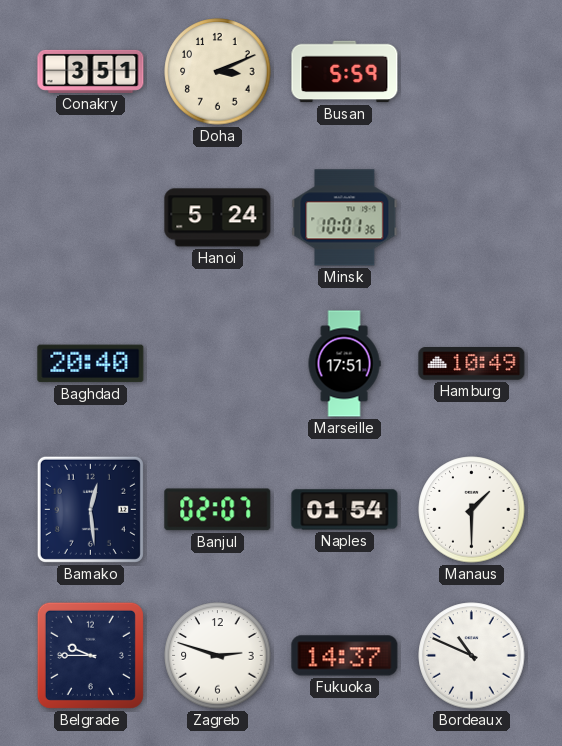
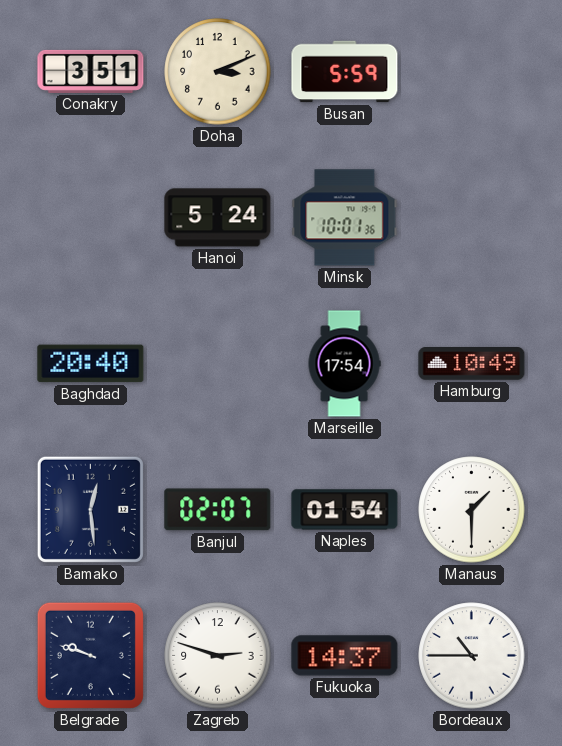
Marseille: 17:51 -> 17:54
Belgrade: 9:45 -> 9:48
Bordeaux: 10:49 -> 10:45
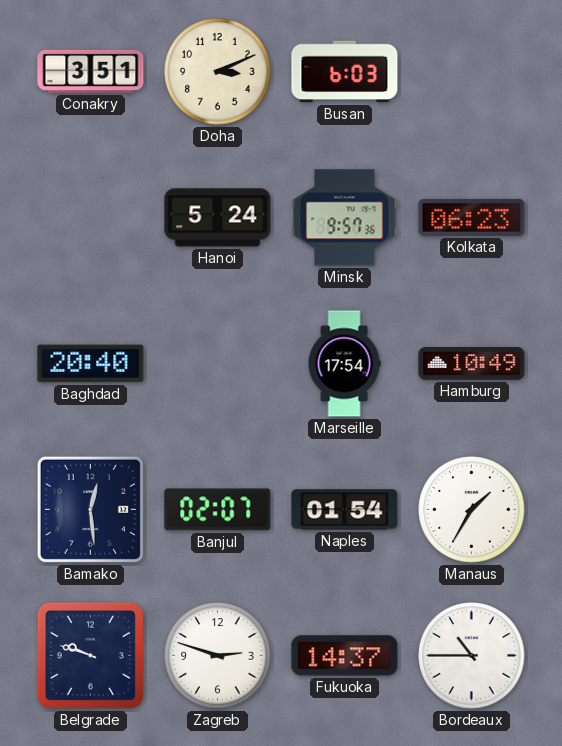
Busan: 5:59 -> 6:03
Minsk: 10:01 -> 9:57
Kolkata: none -> 06:23
Manaus: 1:30 -> 1:35
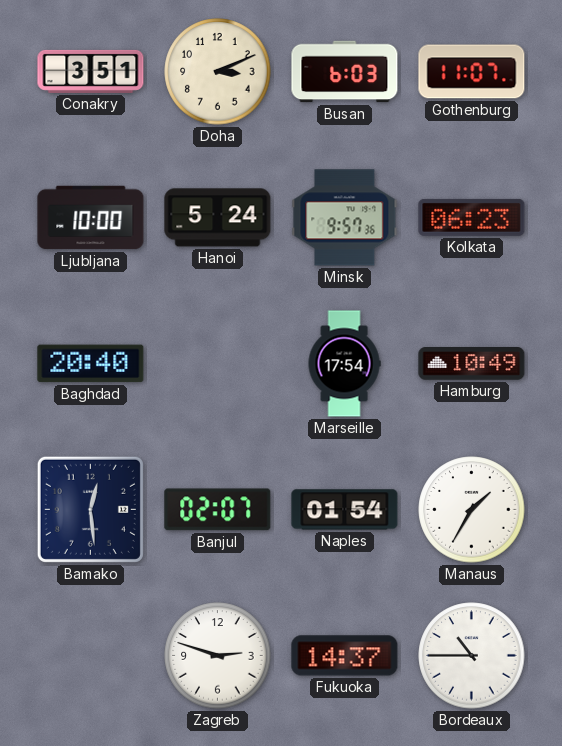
Gothenburg: none -> 11:07
Ljubljana: none -> 10:00
Belgrade: 9:48 -> none
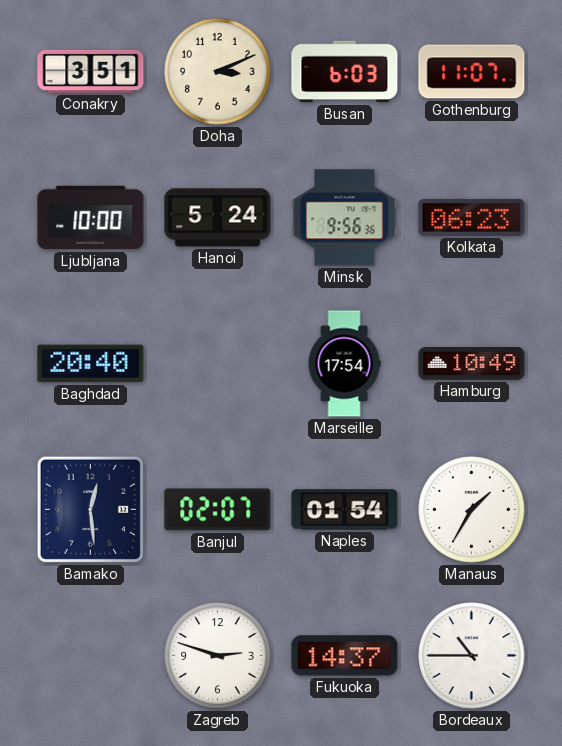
Minsk: 9:57 -> 9:56
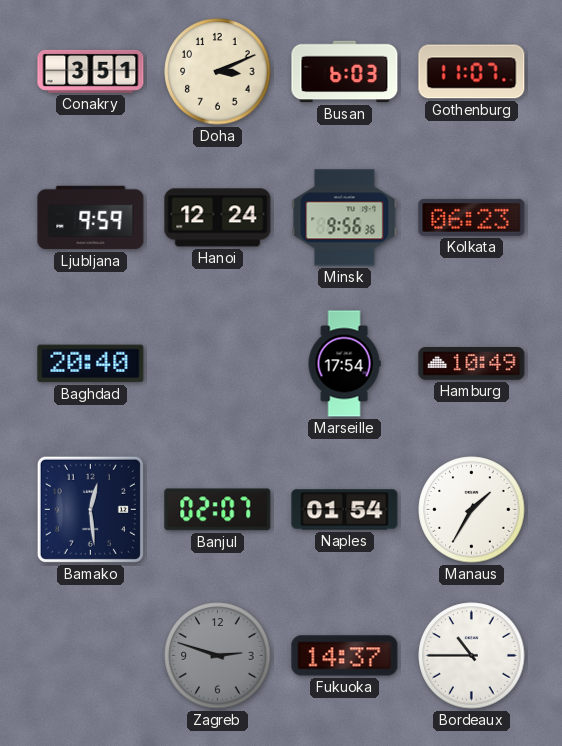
Ljubljana: 10:00 -> 9:59
Hanoi: 5:24 -> 12:24
Zagreb dial: white -> grey
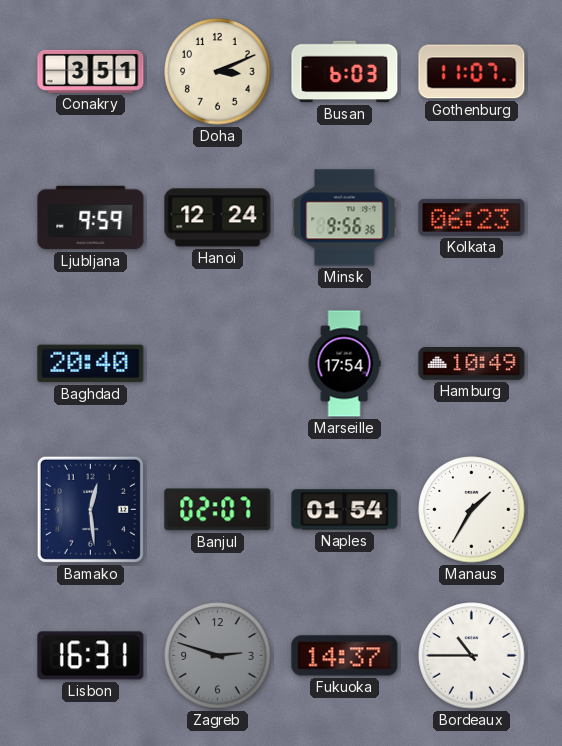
Lisbon: none -> 16:31
